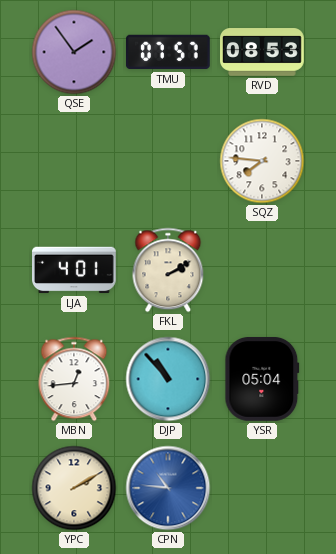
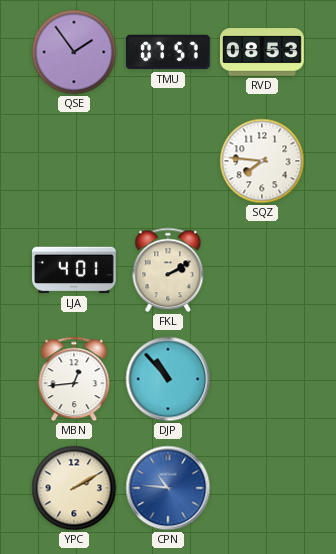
YSR: 05:04 -> none
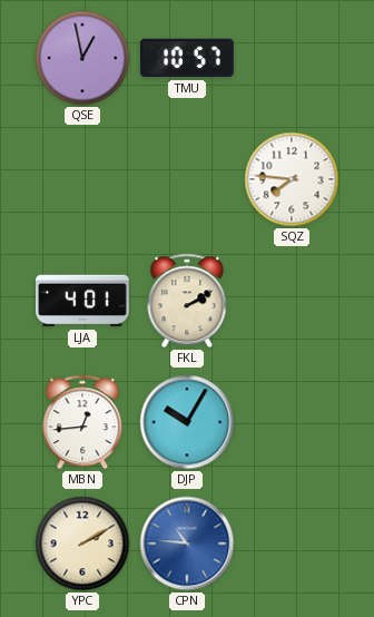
QSE: 1:54 -> 12:58
TMU: 07:57 -> 10:57
RVD: 08:53 -> none
DJP: 10:53 -> 10:05
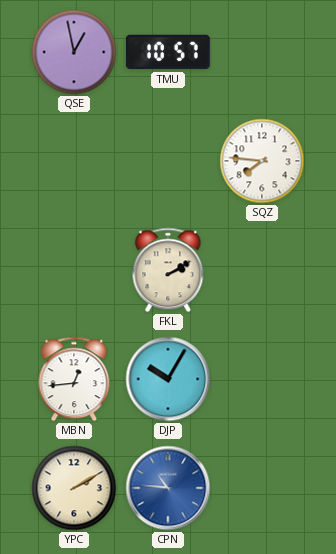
LJA: 4:01 -> none
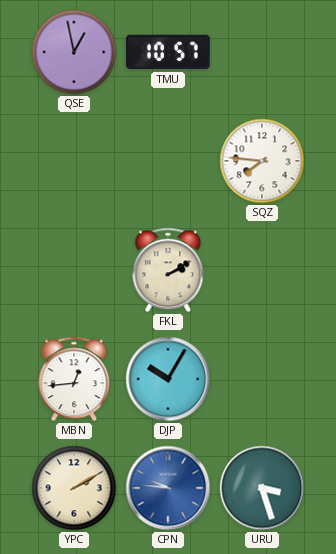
CPN: 10:46 -> 9:46
URU: none -> 3:27
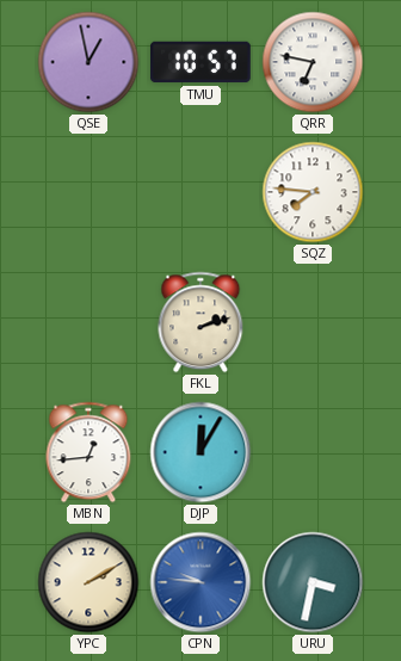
QRR: none -> 6:47
FKL: 2:10 -> 2:12
DJP: 10:05 -> 12:05
URU: 3:27 -> 3:32
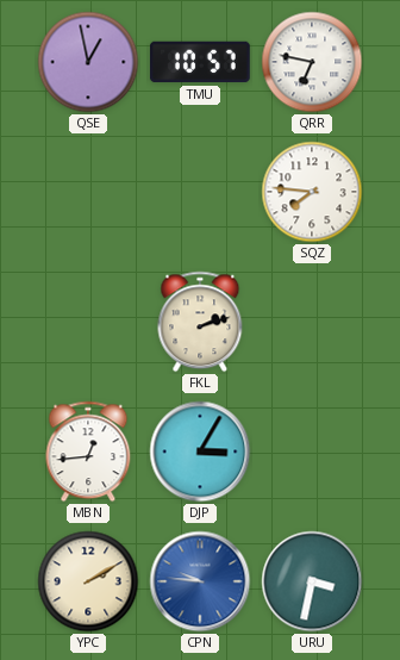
DJP: 12:05 -> 3:05
